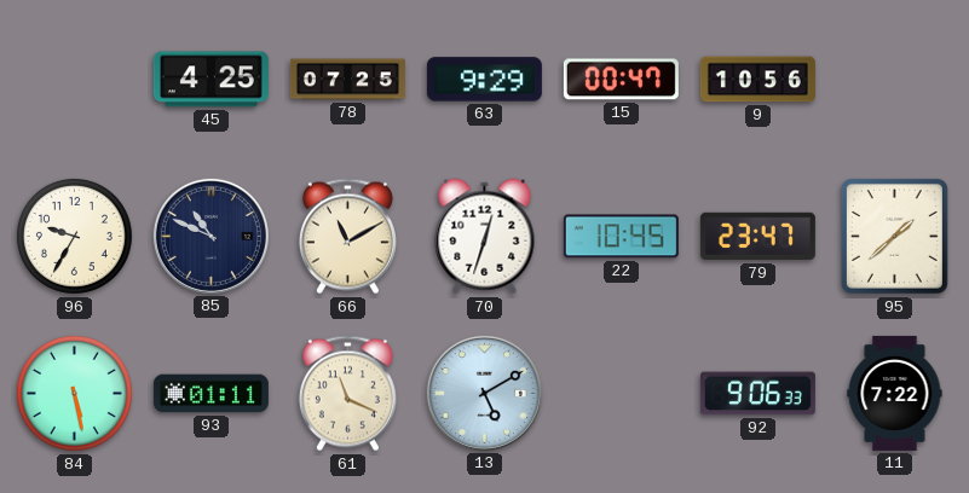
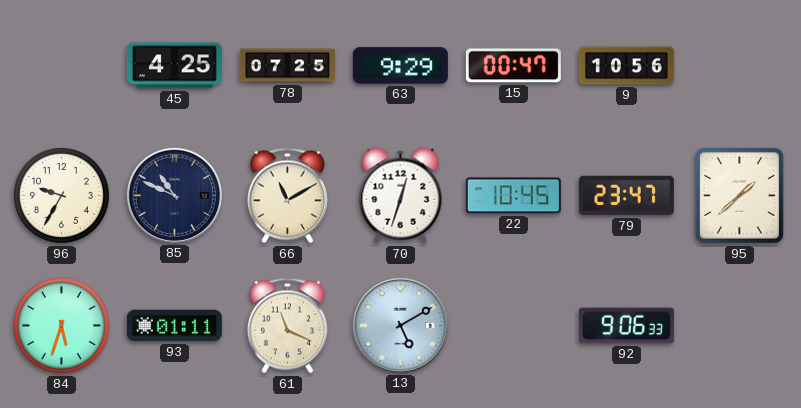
84: 5:28 -> 5:33
11: 7:22 -> none
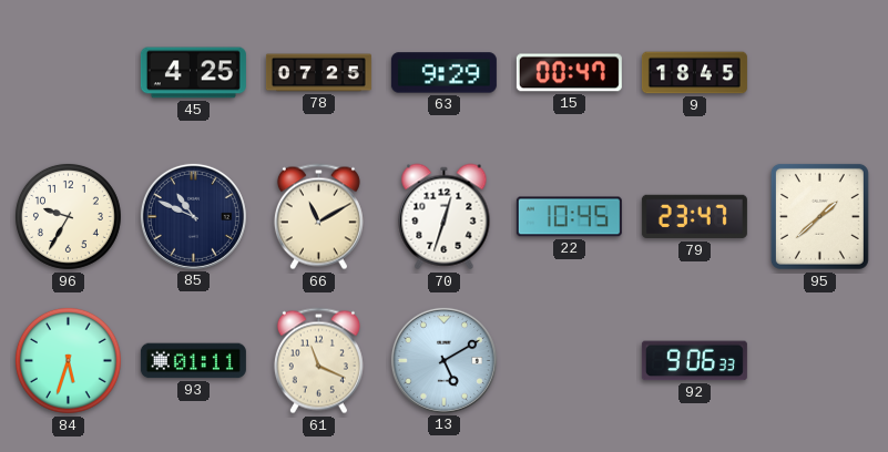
9: 10:56 -> 18:45
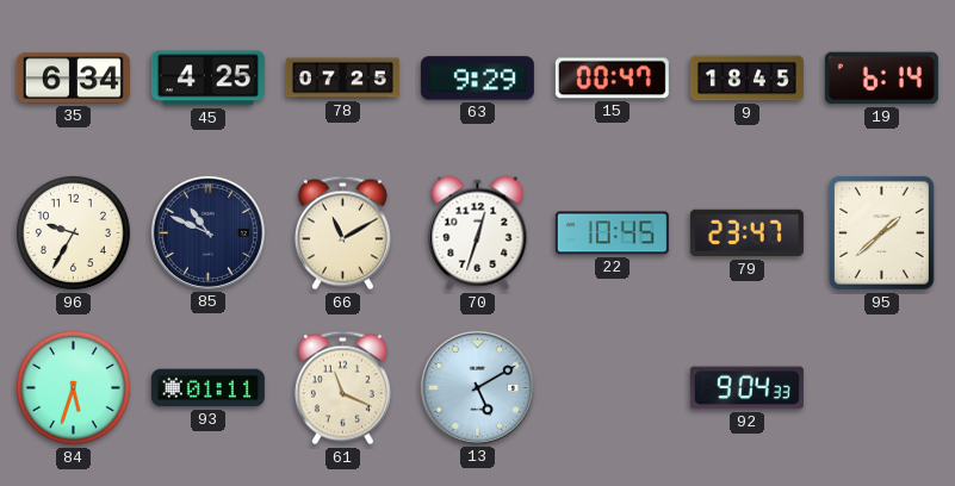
35: none -> 6:34
19: none -> 6:14
92: 9:06 -> 9:04
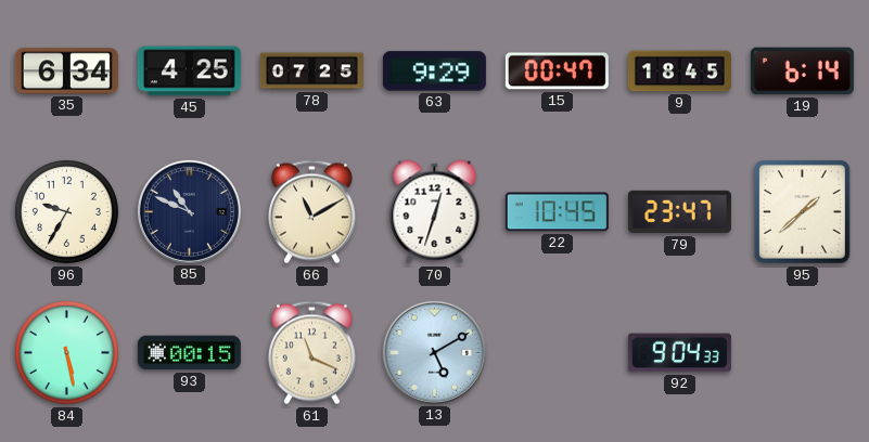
84: 5:33 -> 5:28
93: 01:11 -> 00:15
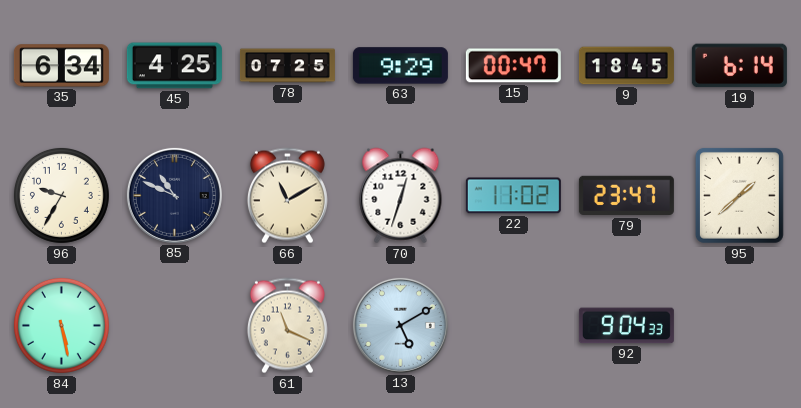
22: 10:45 -> 11:02
93: 00:15 -> none
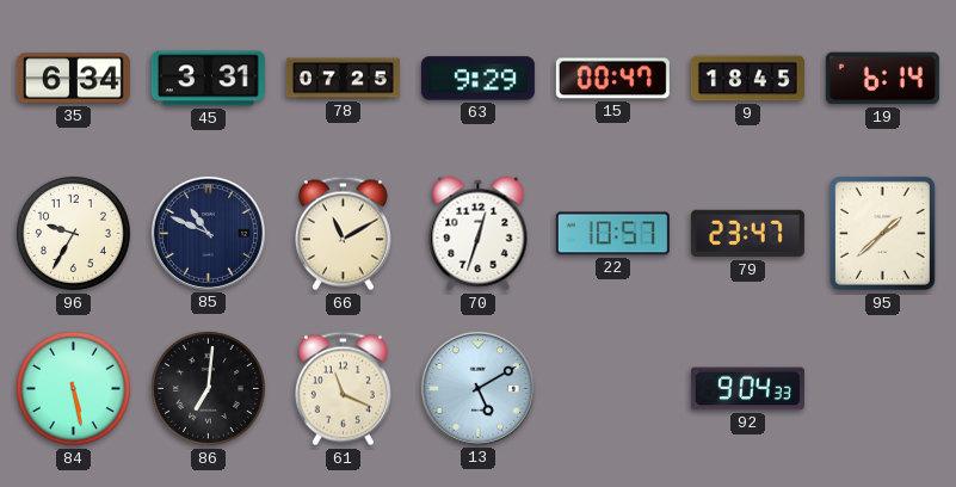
45: 4:25 -> 3:31
22: 11:02 -> 10:57
86: none -> 7:01
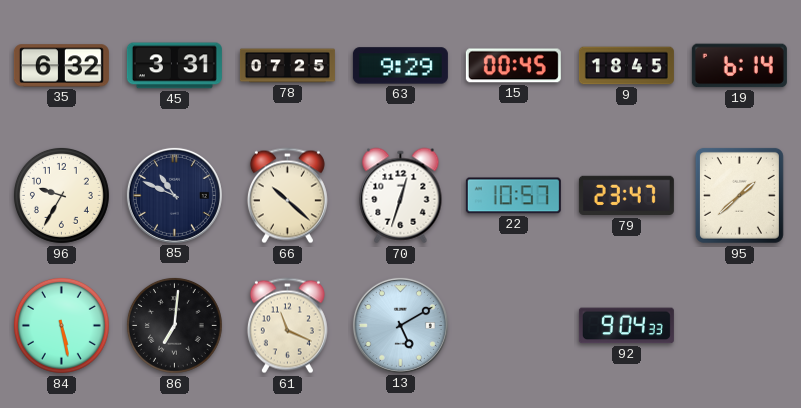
35: 6:34 -> 6:32
15: 00:47 -> 00:45
66: 11:10 -> 10:22
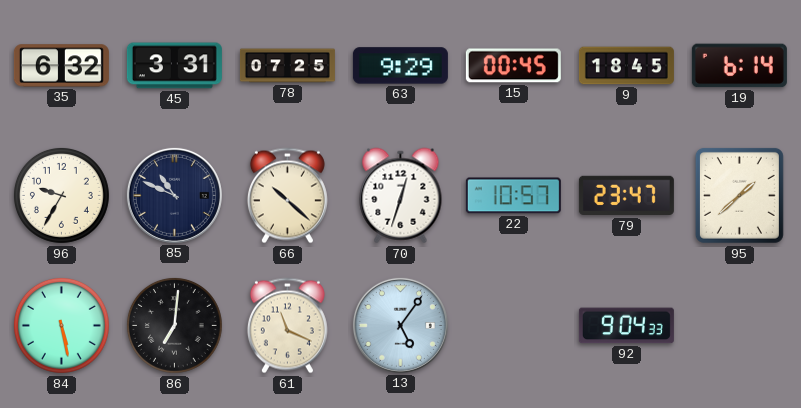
13: 5:10 -> 5:06
